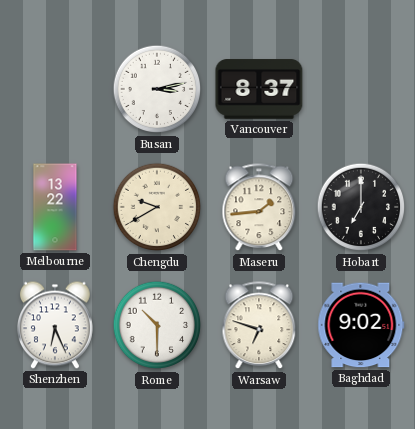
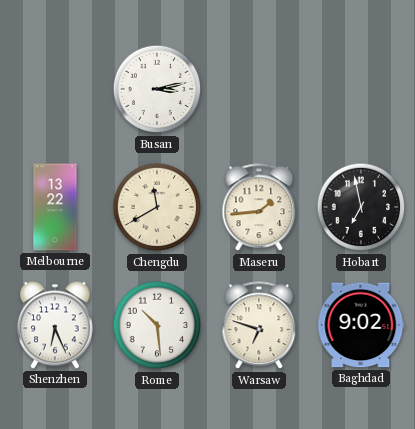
Vancouver: 8:37 -> none
Chengdu: 9:40 -> 11:40
Hobart: 7:00 -> 6:58
Rome: 10:30 -> 10:29
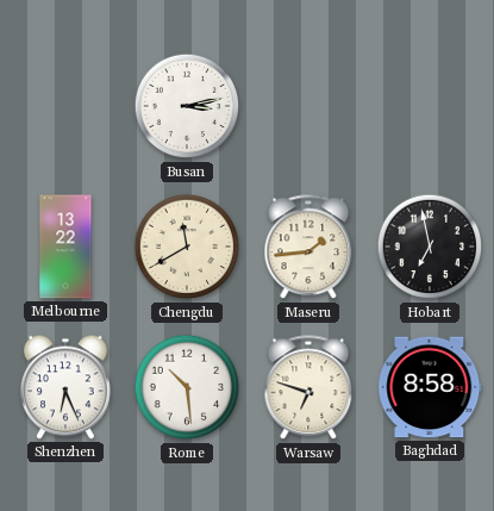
Baghdad: 9:02 -> 8:58
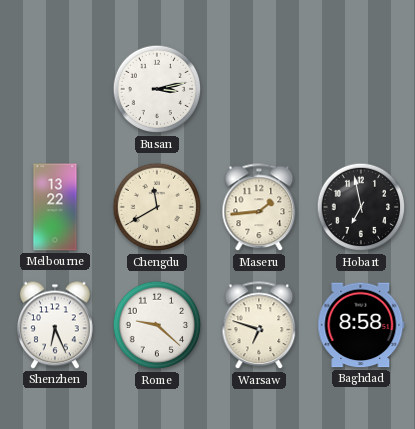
Rome: 10:29 -> 9:22
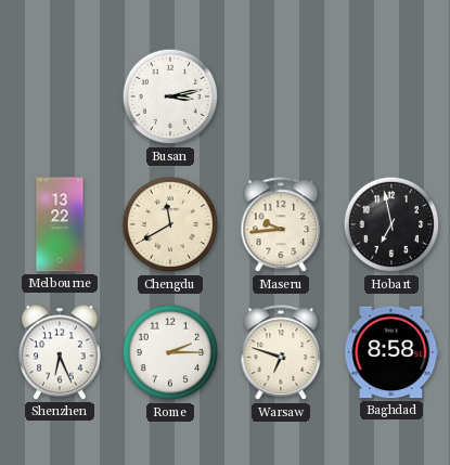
Maseru: 1:44 -> 9:44
Rome: 9:22 -> 2:15
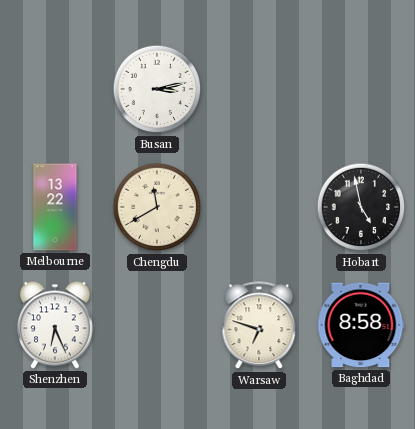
Maseru: 9:44 -> none
Hobart: 6:58 -> 4:58
Rome: 2:15 -> none
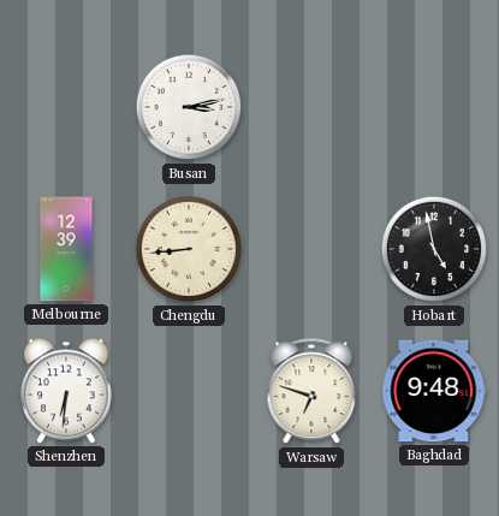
Melbourne: 13:22 -> 12:39
Chengdu: 11:40 -> 8:44
Shenzhen: 6:26 -> 6:31
Baghdad: 8:58 -> 9:48
